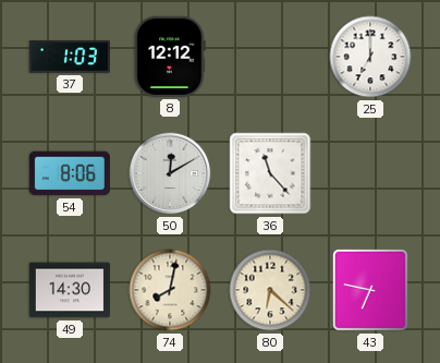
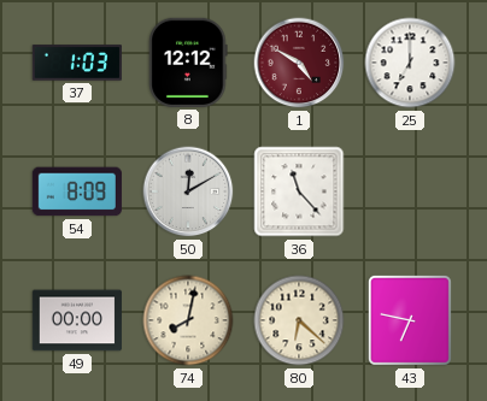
1: none -> 4:50
54: 8:06 -> 8:09
49: 14:30 -> 00:00
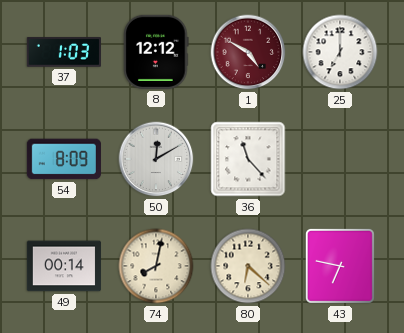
49: 00:00 -> 00:14
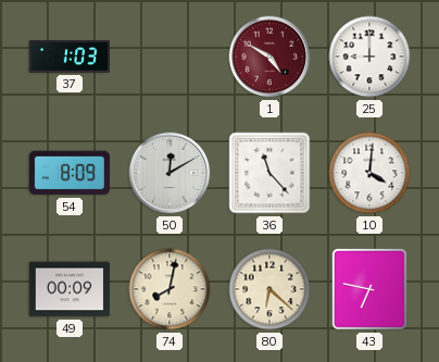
8: 12:12 -> none
25: 7:00 -> 9:00
10: none -> 4:01
49: 00:14 -> 00:09
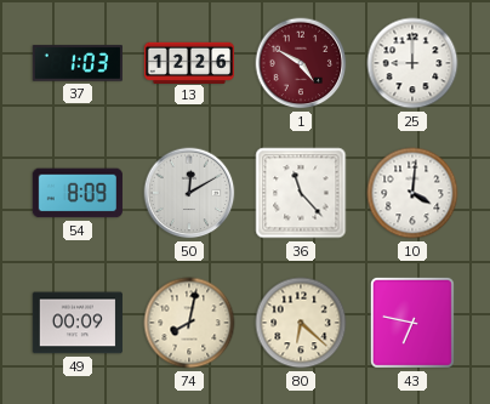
13: none -> 12:26
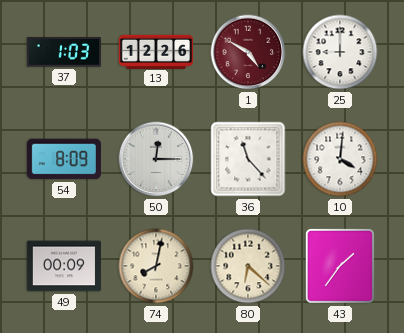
50: 12:10 -> 12:15
43: 6:47 -> 1:36
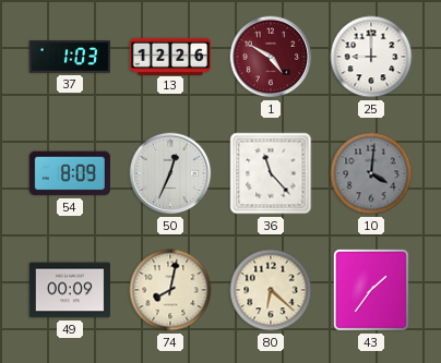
50: 12:15 -> 12:34
10 dial: white -> grey
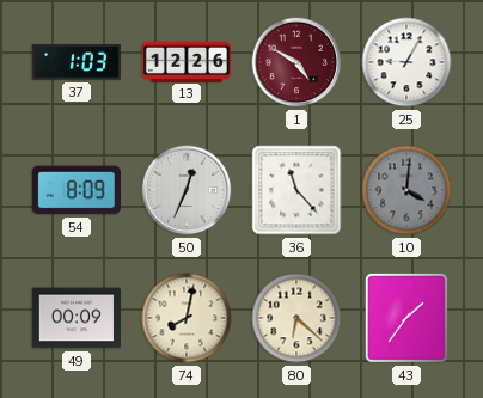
25: 9:00 -> 9:05
